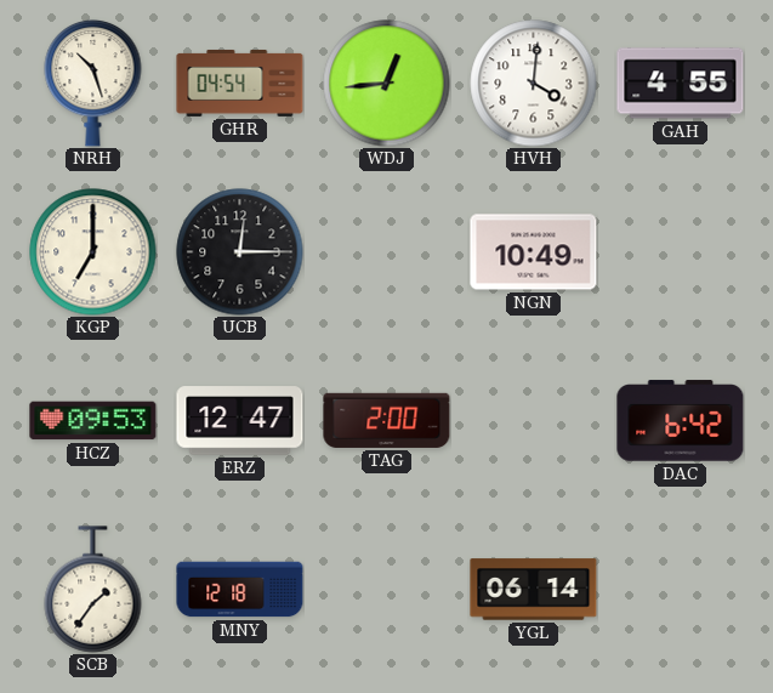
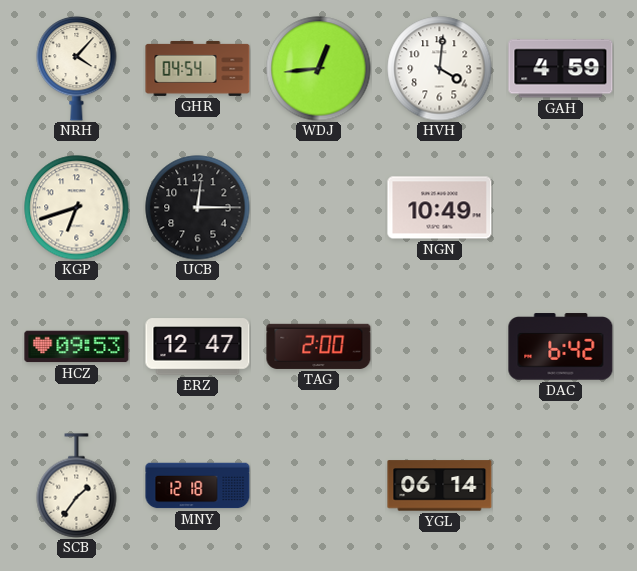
NRH: 10:27 -> 4:07
GAH: 4:55 -> 4:59
KGP: 7:00 -> 6:42
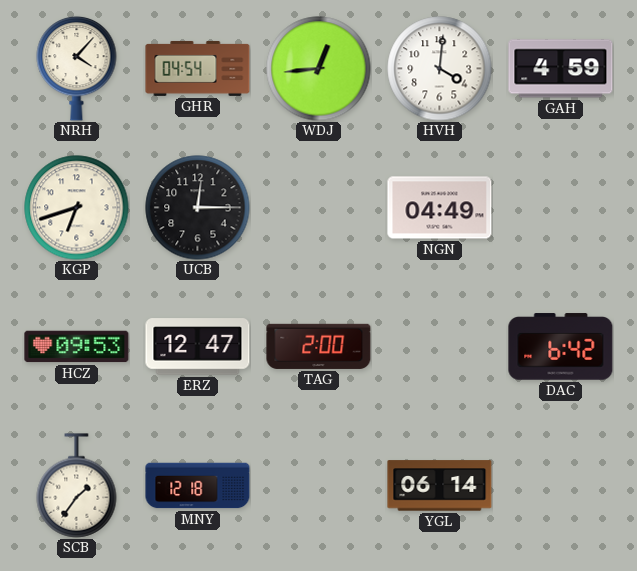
NGN: 10:49 -> 04:49
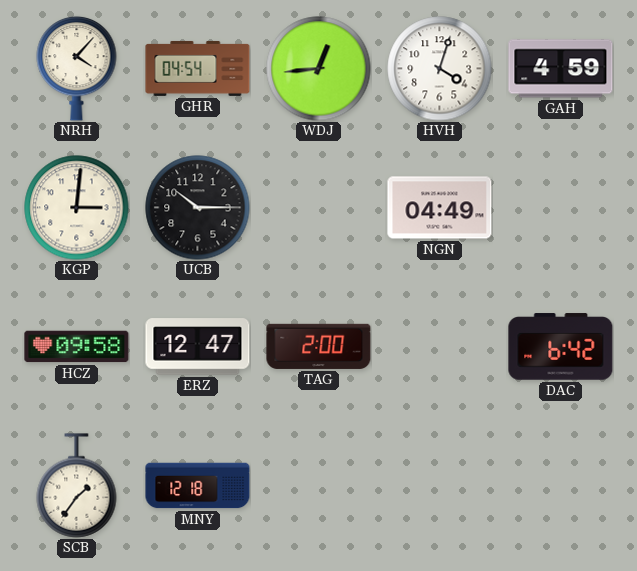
HVH: 4:01 -> 4:03
KGP: 6:42 -> 3:01
UCB: 12:15 -> 10:15
HCZ: 09:53 -> 09:58
YGL: 06:14 -> none
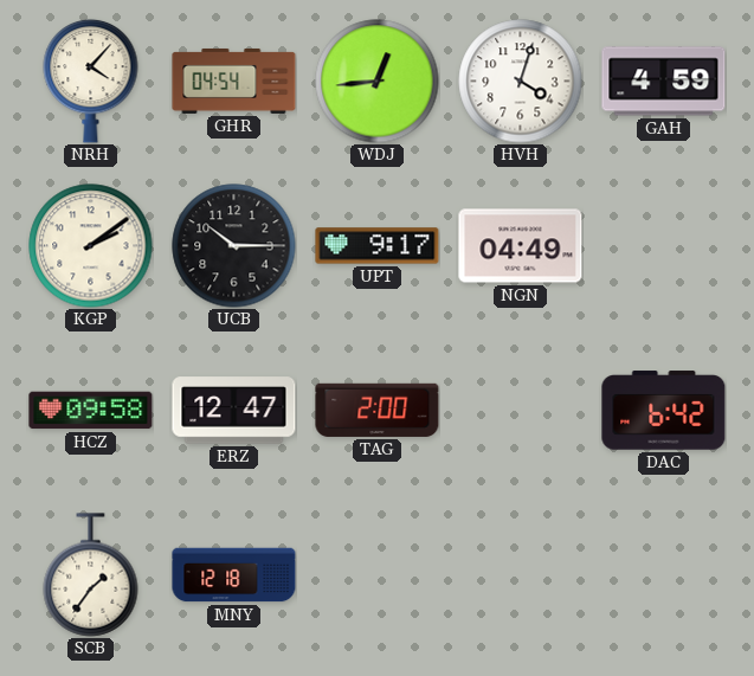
KGP: 3:01 -> 2:09
UPT: none -> 9:17
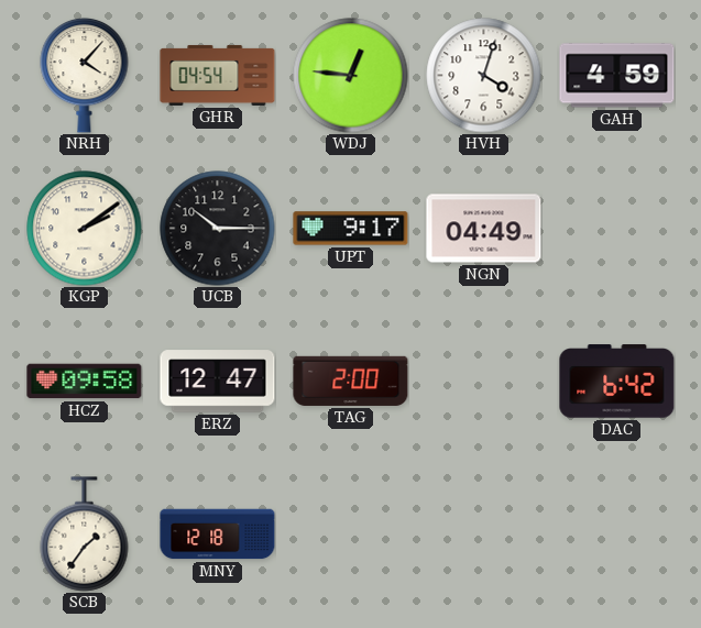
WDJ: 12:44 -> 12:46
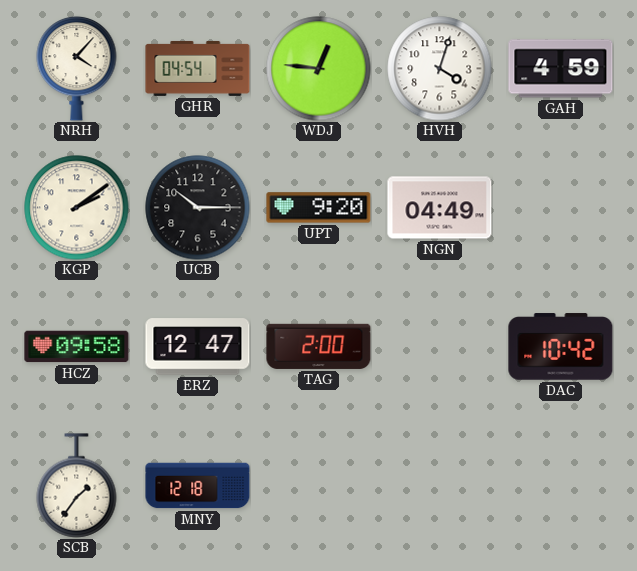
UPT: 9:17 -> 9:20
DAC: 6:42 -> 10:42
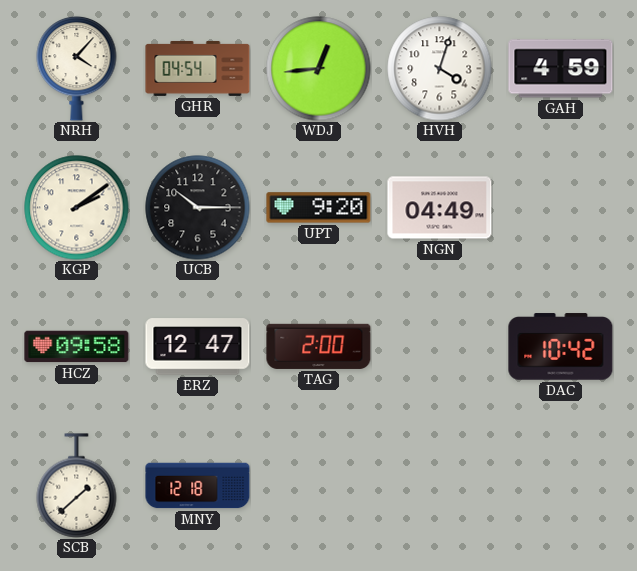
WDJ: 12:46 -> 12:44
SCB: 1:36 -> 1:38
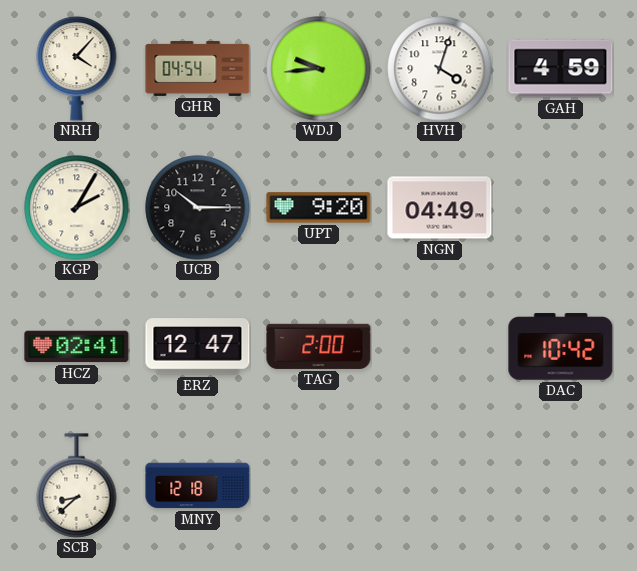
WDJ: 12:44 -> 9:44
KGP: 2:09 -> 2:05
HCZ: 09:58 -> 02:41
SCB: 1:38 -> 8:38
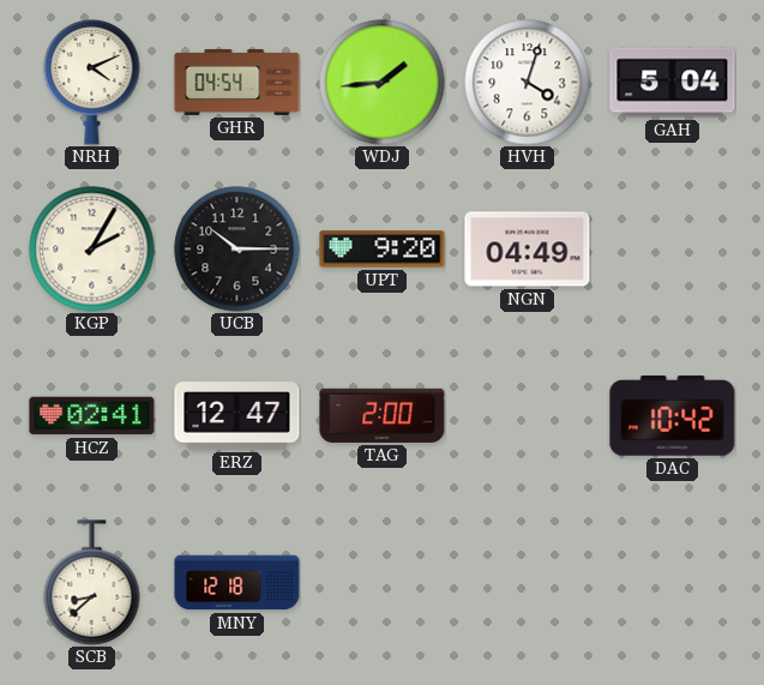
NRH: 4:07 -> 4:11
WDJ: 9:44 -> 1:44
GAH: 4:59 -> 5:04
